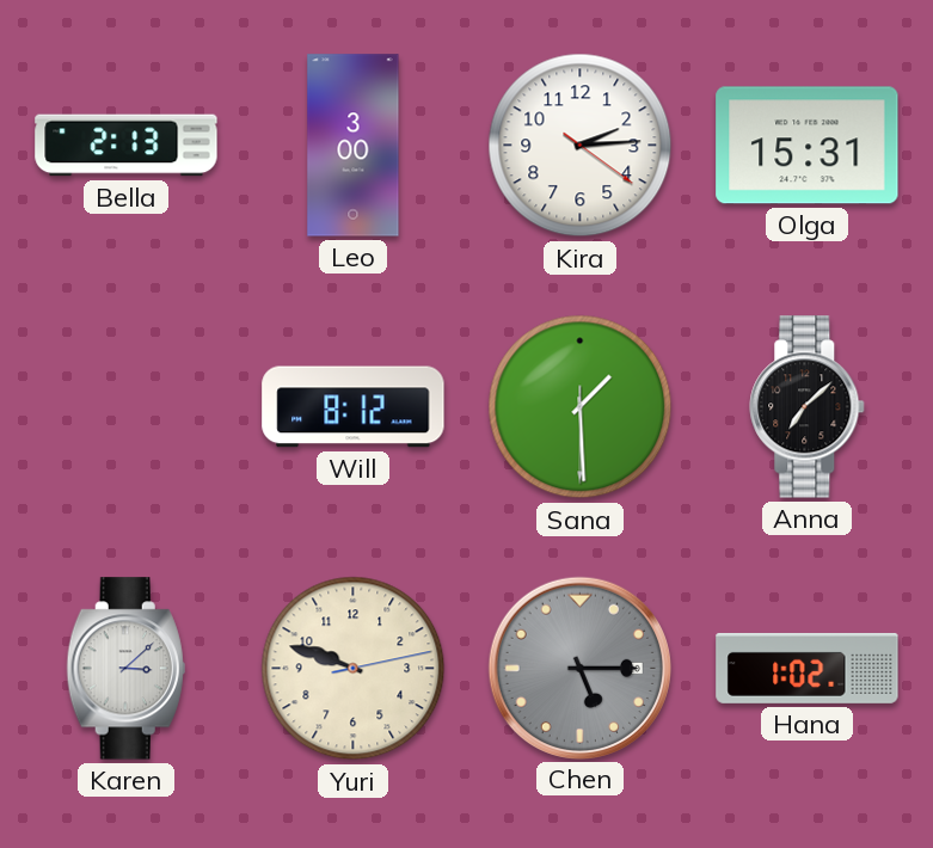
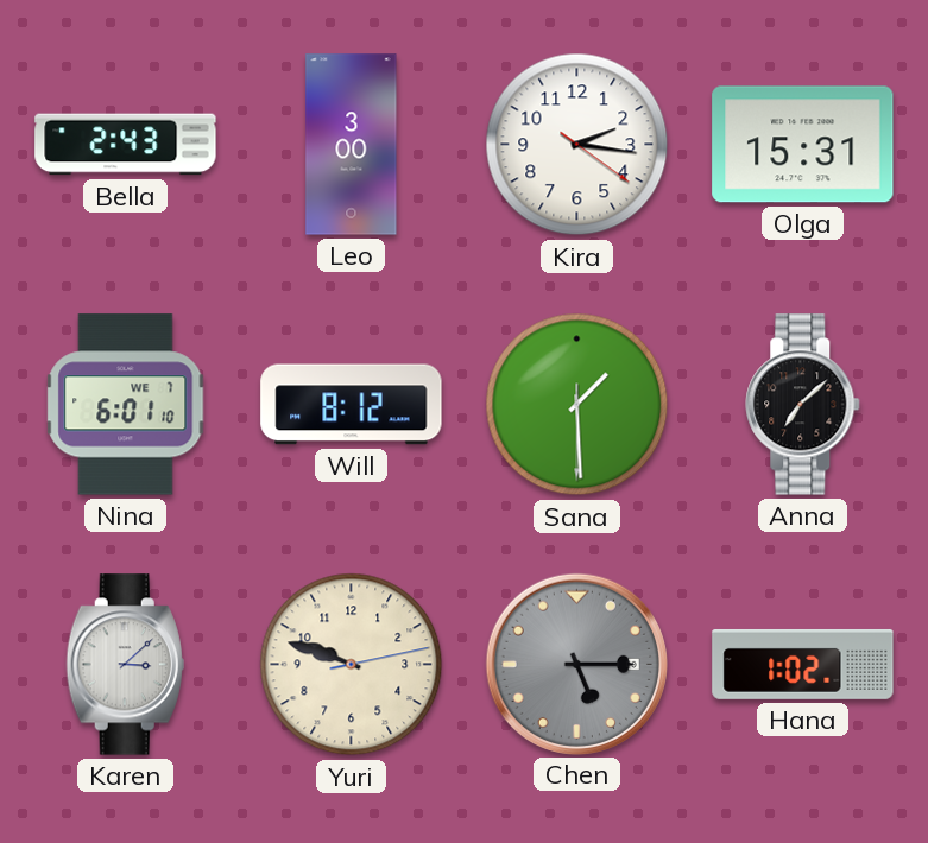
Bella: 2:13 -> 2:43
Kira: 2:14 -> 2:16
Nina: none -> 6:01
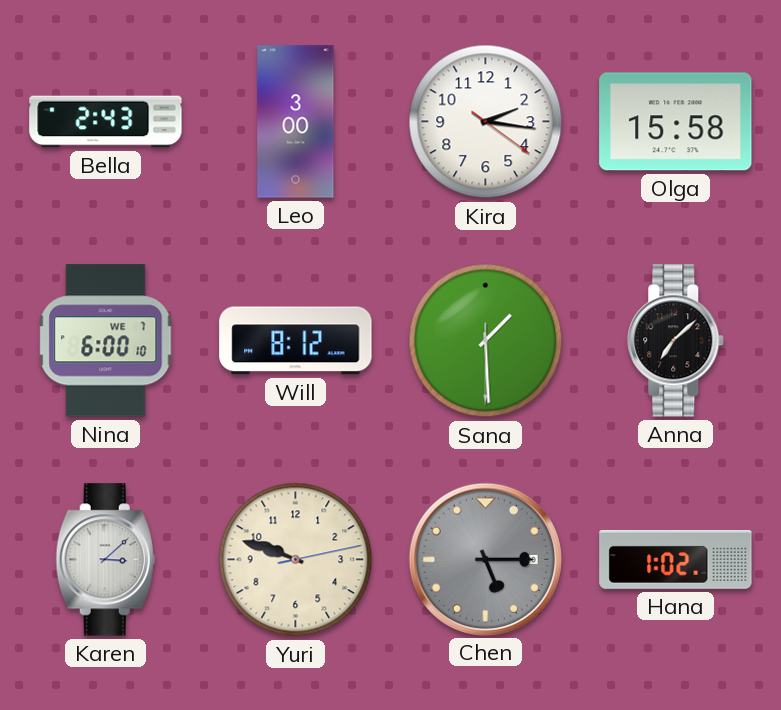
Olga: 15:31 -> 15:58
Nina: 6:01 -> 6:00
